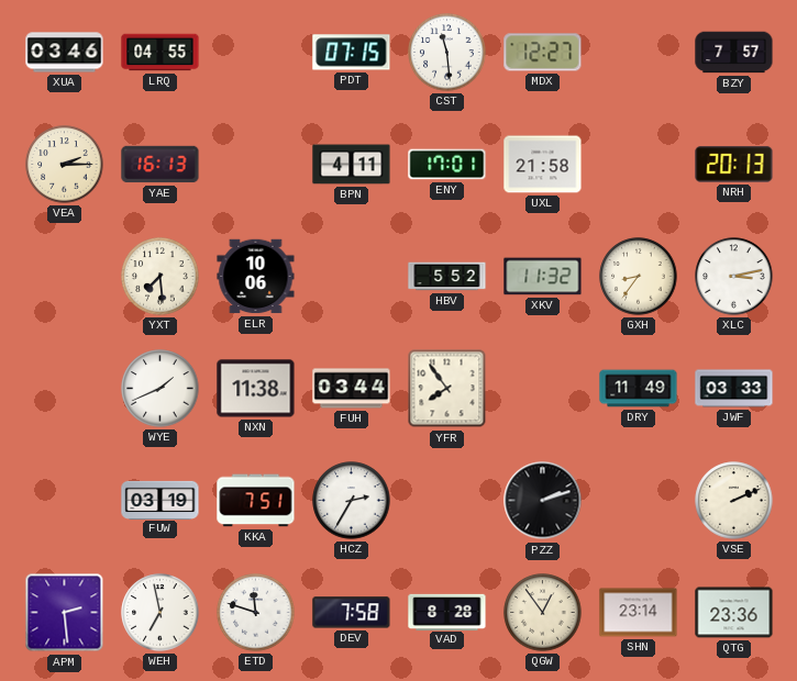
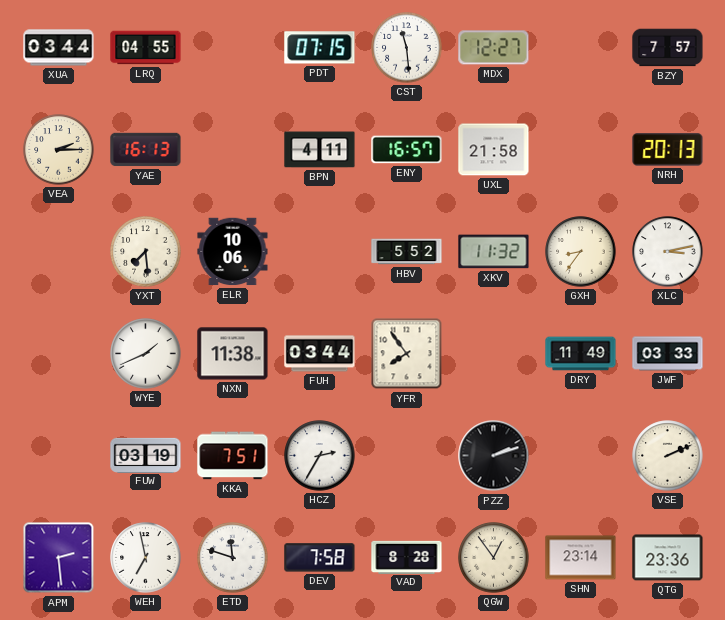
XUA: 03:46 -> 03:44
ENY: 17:01 -> 16:57
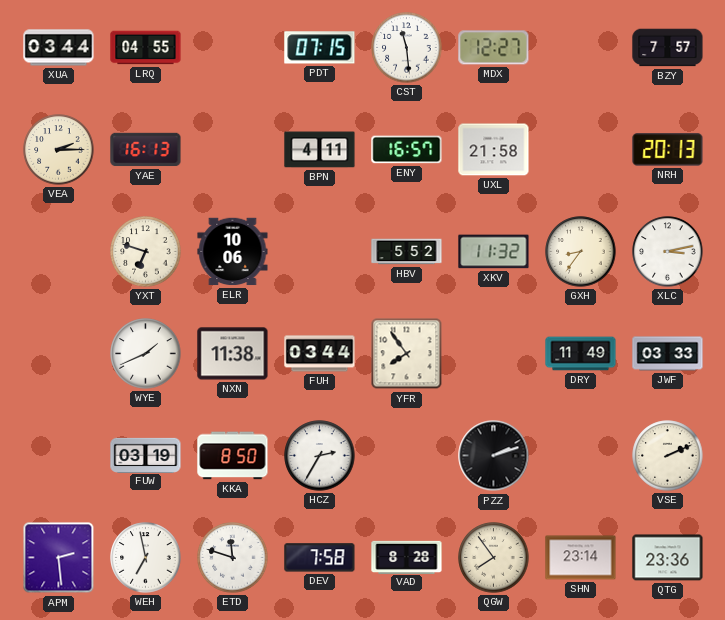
YXT: 7:29 -> 6:48
KKA: 7:51 -> 8:50
QGW: 12:54 -> 7:54
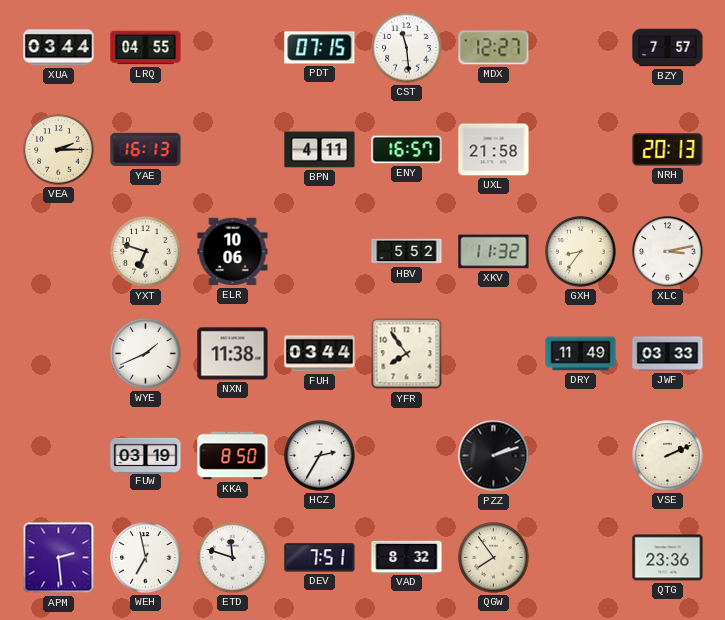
DEV: 7:58 -> 7:51
VAD: 8:28 -> 8:32
SHN: 23:14 -> none
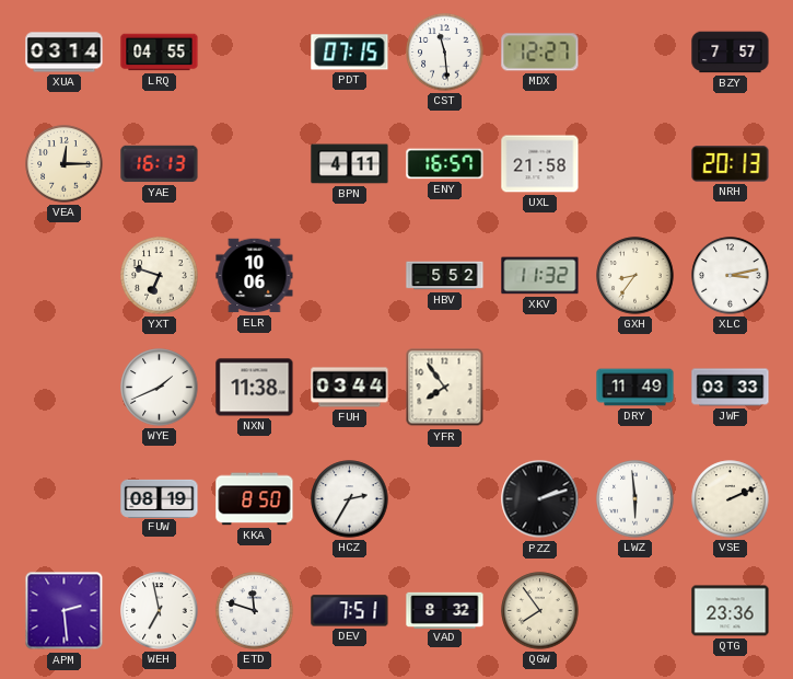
XUA: 03:44 -> 03:14
VEA: 2:15 -> 12:15
FUW: 03:19 -> 08:19
LWZ: none -> 5:59
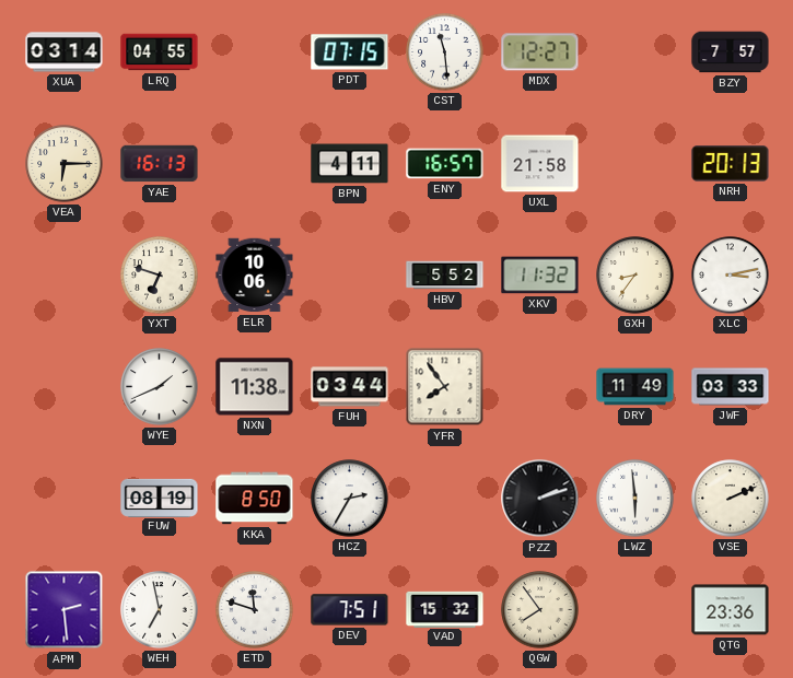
VEA: 12:15 -> 6:15
VAD: 8:32 -> 15:32
